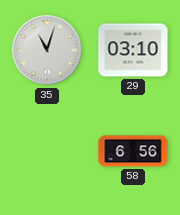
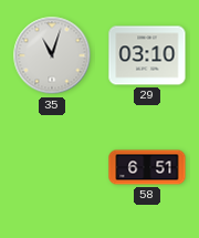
58: 6:56 -> 6:51
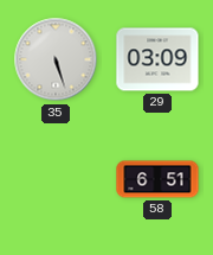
35: 11:03 -> 5:27
29: 03:10 -> 03:09
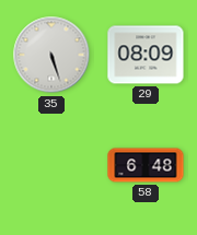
29: 03:09 -> 08:09
58: 6:51 -> 6:48
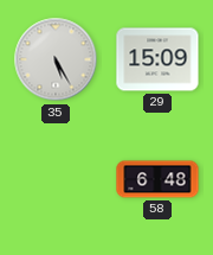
35: 5:27 -> 5:25
29: 08:09 -> 15:09
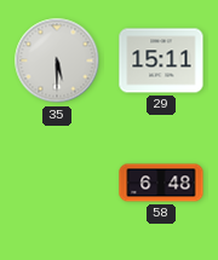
35: 5:25 -> 5:30
29: 15:09 -> 15:11
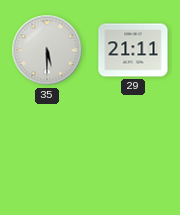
29: 15:11 -> 21:11
58: 6:48 -> none
